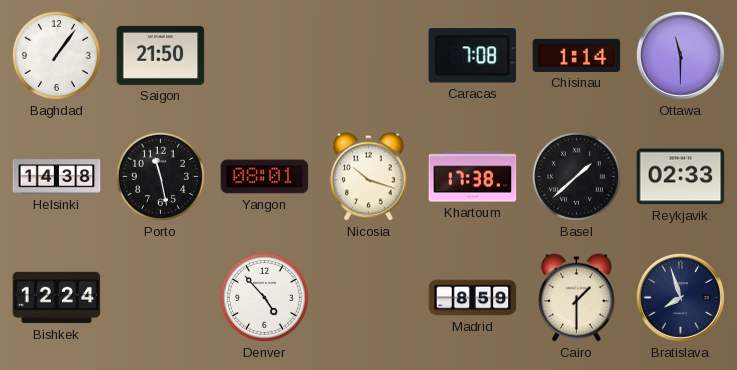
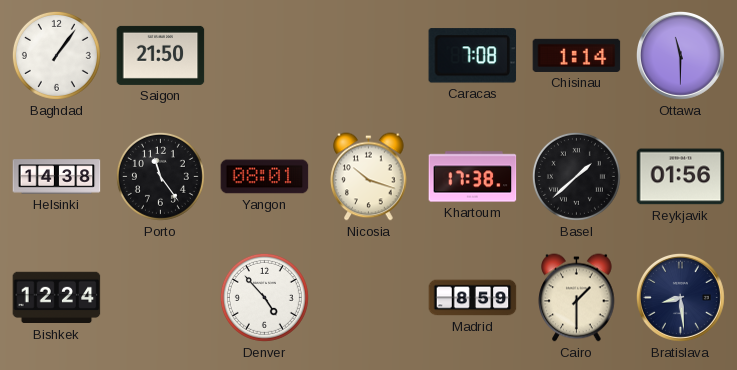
Porto: 11:28 -> 11:24
Reykjavik: 02:33 -> 01:56
Bratislava: 7:57 -> 8:29
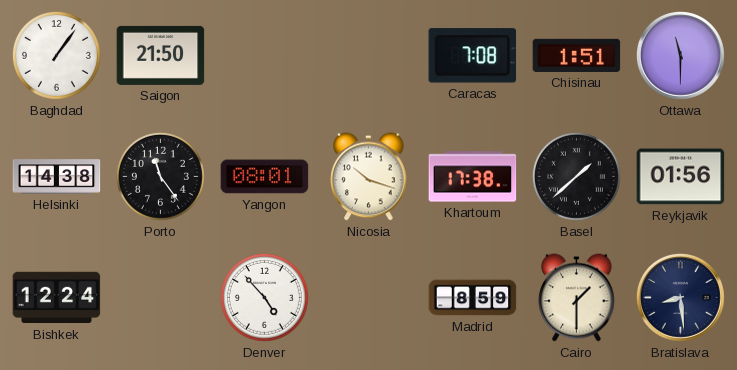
Chisinau: 1:14 -> 1:51
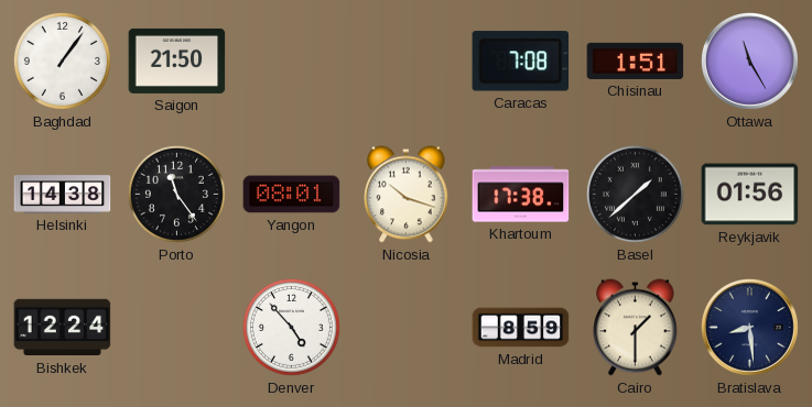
Ottawa: 11:30 -> 11:25
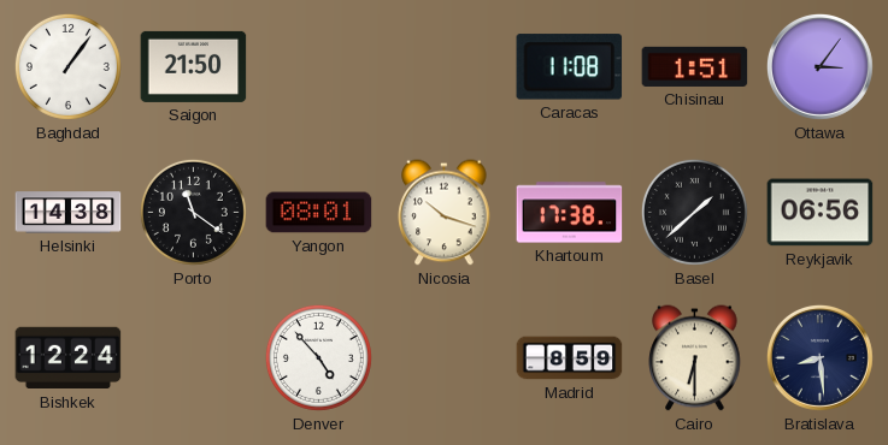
Caracas: 7:08 -> 11:08
Ottawa: 11:25 -> 3:06
Porto: 11:24 -> 11:21
Reykjavik: 01:56 -> 06:56
Cairo: 1:30 -> 6:30
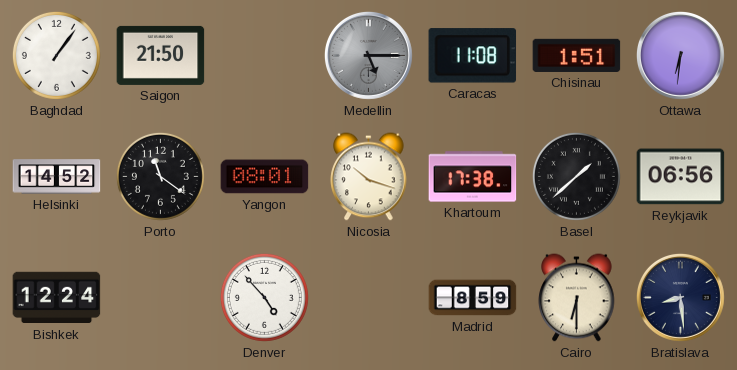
Medellin: none -> 5:15
Ottawa: 3:06 -> 6:31
Helsinki: 14:38 -> 14:52
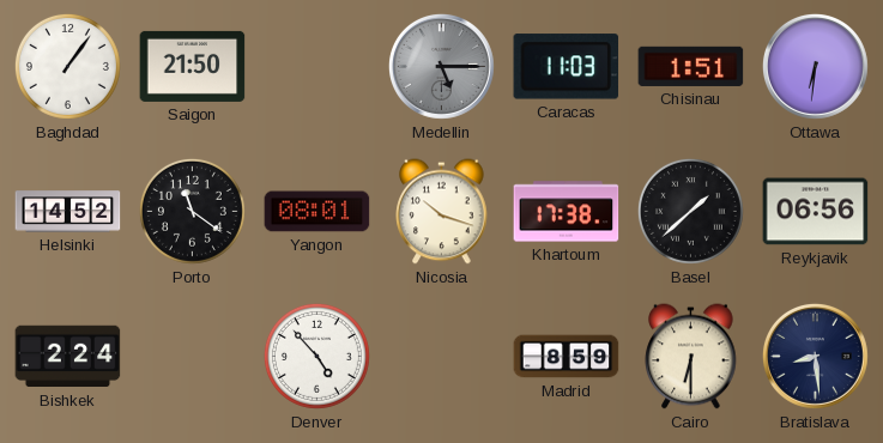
Caracas: 11:08 -> 11:03
Bishkek: 12:24 -> 2:24
